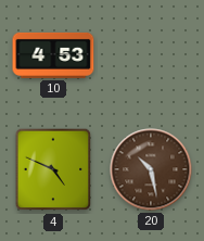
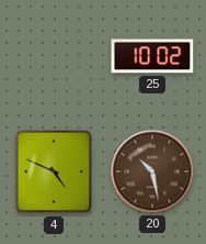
10: 4:53 -> none
25: none -> 10:02
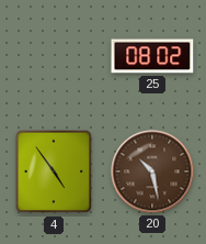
25: 10:02 -> 08:02
4: 4:49 -> 4:54
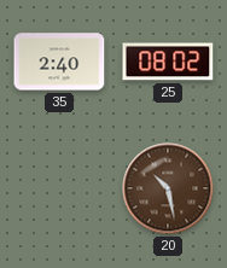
35: none -> 2:40
4: 4:54 -> none
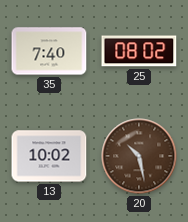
35: 2:40 -> 7:40
13: none -> 10:02
